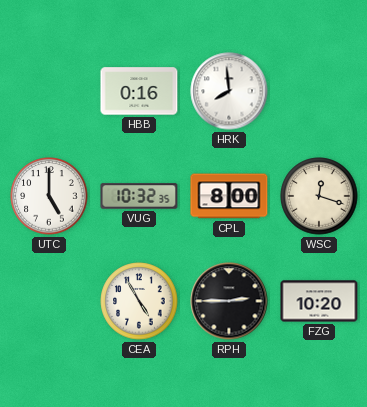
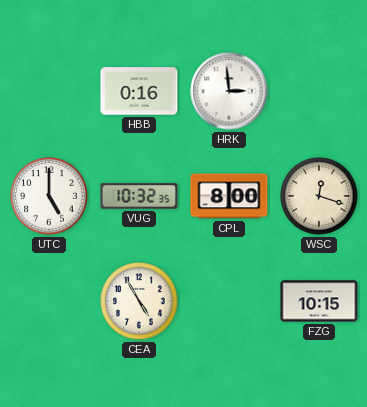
HRK: 7:59 -> 2:59
RPH: 2:45 -> none
FZG: 10:20 -> 10:15
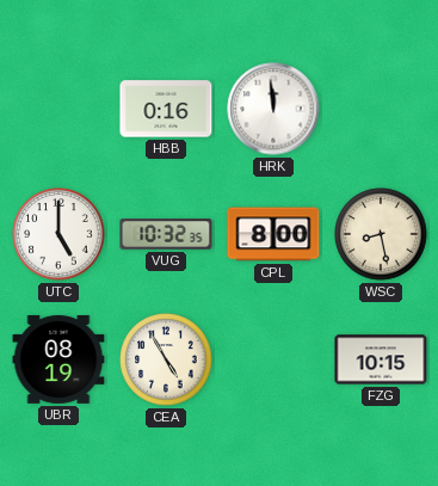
HRK: 2:59 -> 11:59
WSC: 12:18 -> 8:28
UBR: none -> 08:19
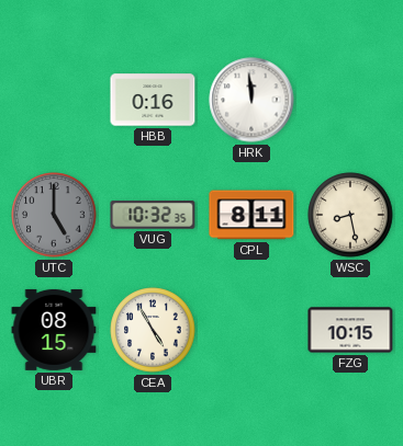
UTC dial: white -> grey
CPL: 8:00 -> 8:11
UBR: 08:19 -> 08:15
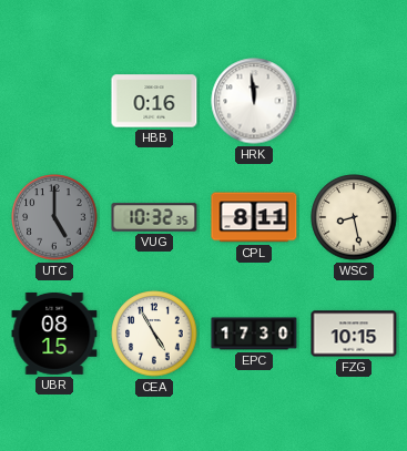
EPC: none -> 17:30
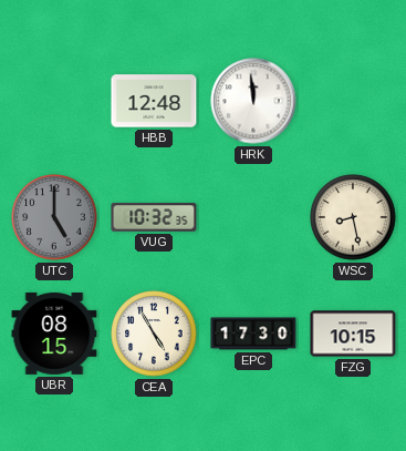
HBB: 0:16 -> 12:48
CPL: 8:11 -> none
